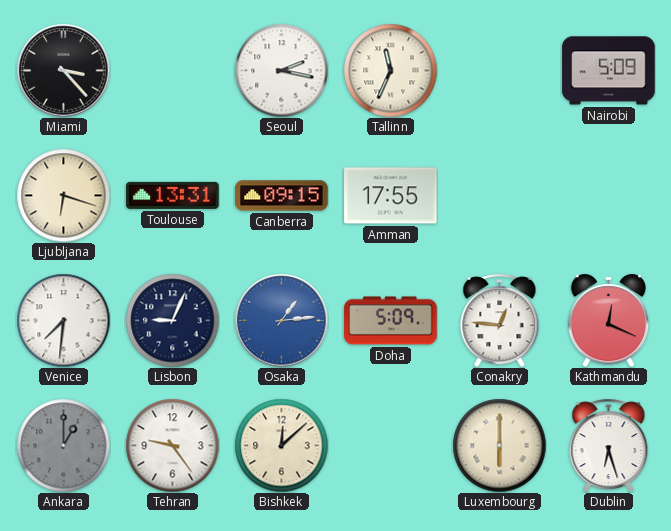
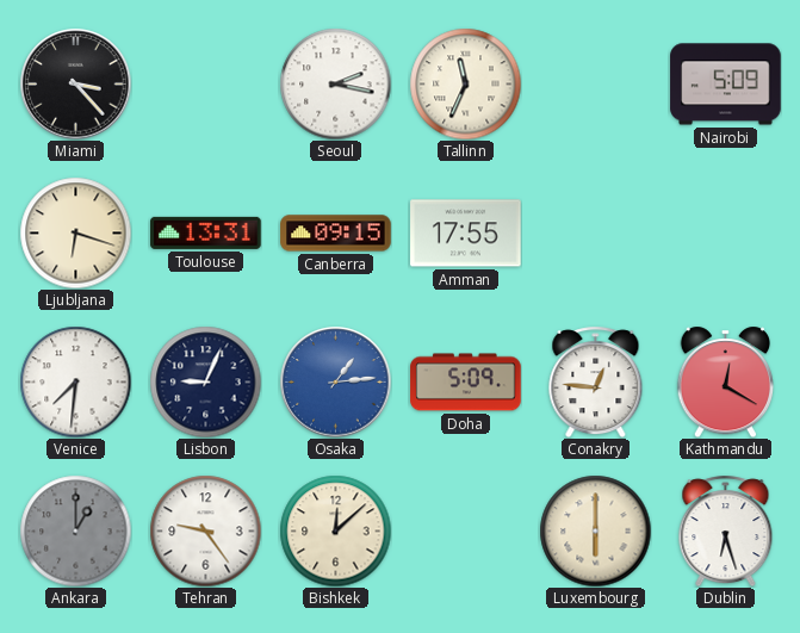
Kathmandu: 12:19 -> 12:20
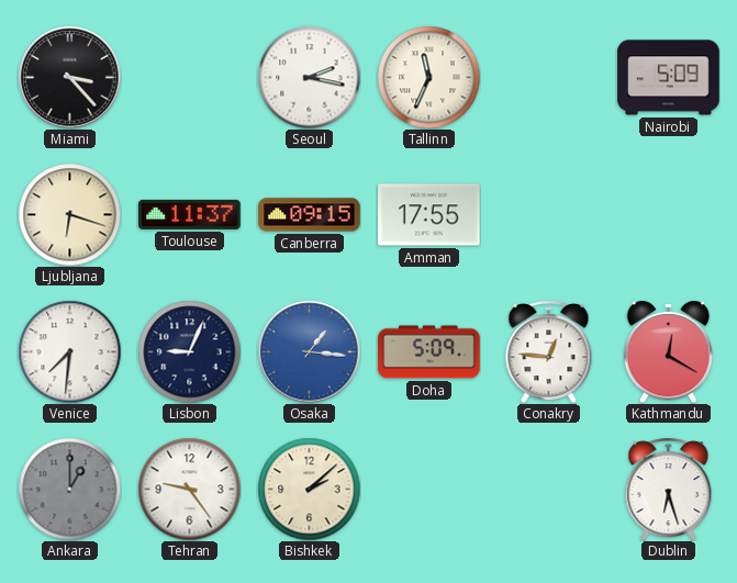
Toulouse: 13:31 -> 11:37
Osaka: 1:14 -> 1:16
Bishkek: 12:08 -> 2:08
Luxembourg: 6:00 -> none
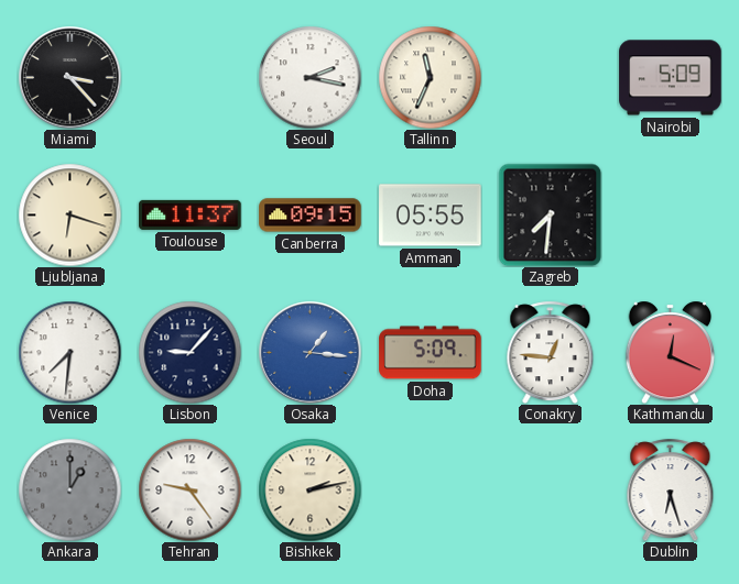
Amman: 17:55 -> 05:55
Zagreb: none -> 7:31
Lisbon: 9:04 -> 9:07
Kathmandu: 12:20 -> 12:19
Bishkek: 2:08 -> 2:13
